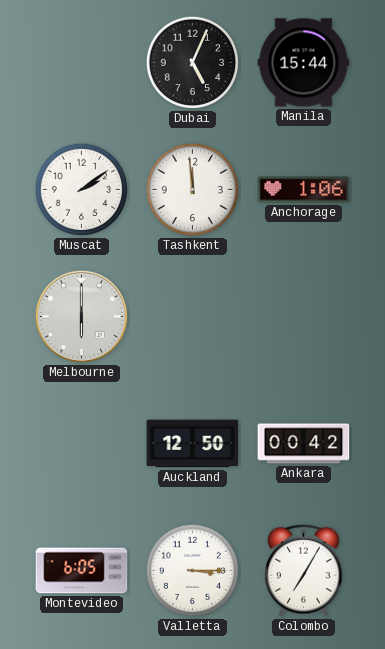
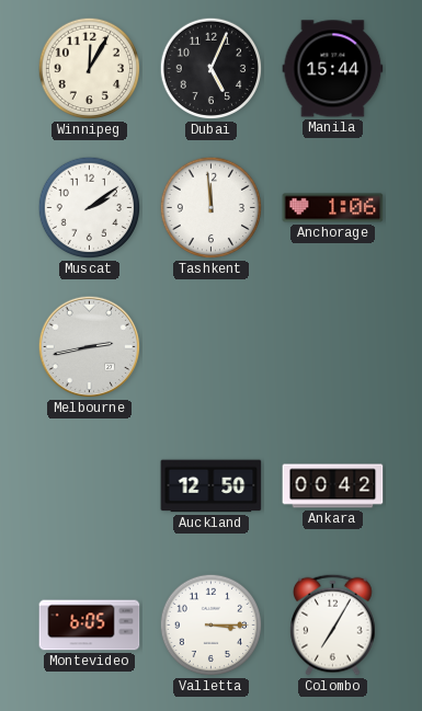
Winnipeg: none -> 12:05
Melbourne: 6:00 -> 2:43
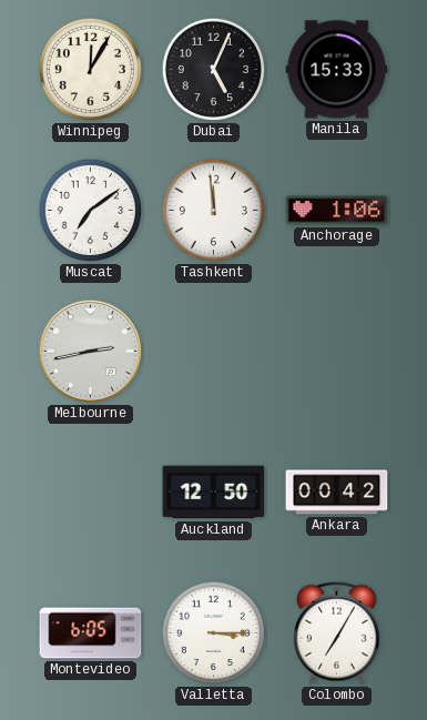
Manila: 15:44 -> 15:33
Muscat: 2:09 -> 7:09
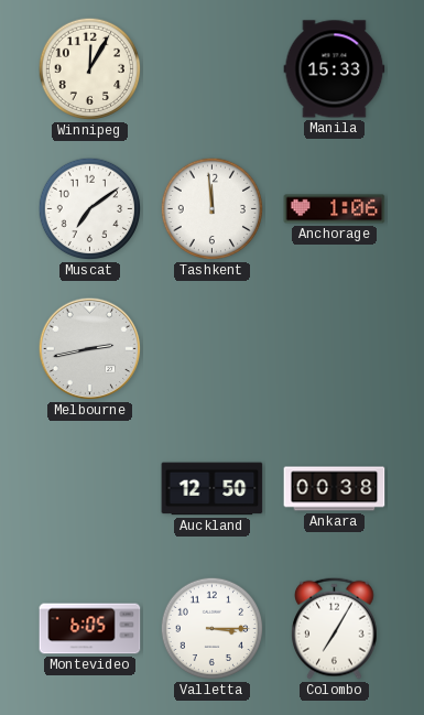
Dubai: 5:04 -> none
Ankara: 00:42 -> 00:38
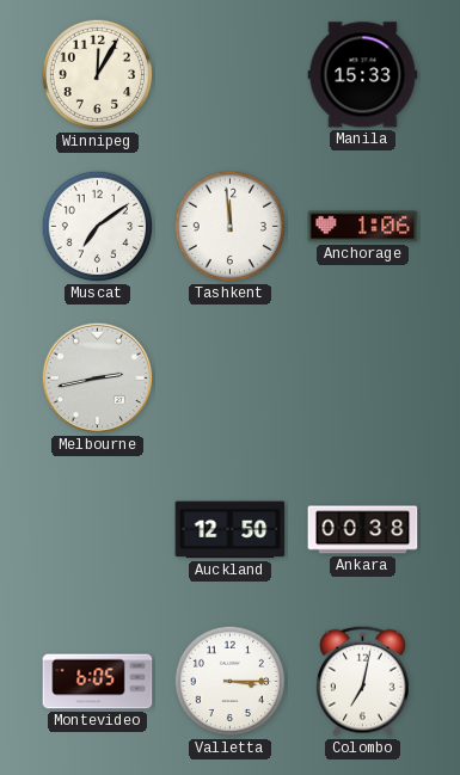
Colombo: 7:05 -> 7:02
